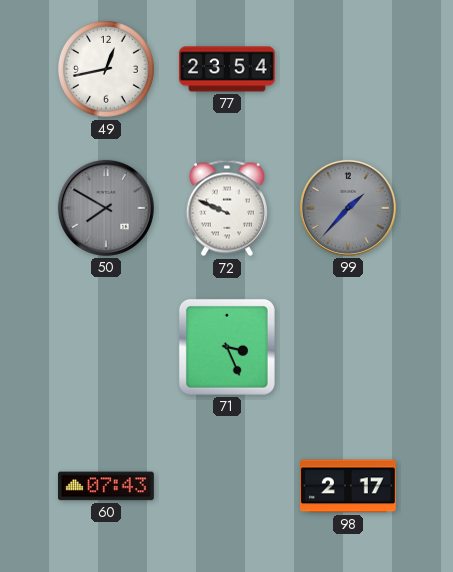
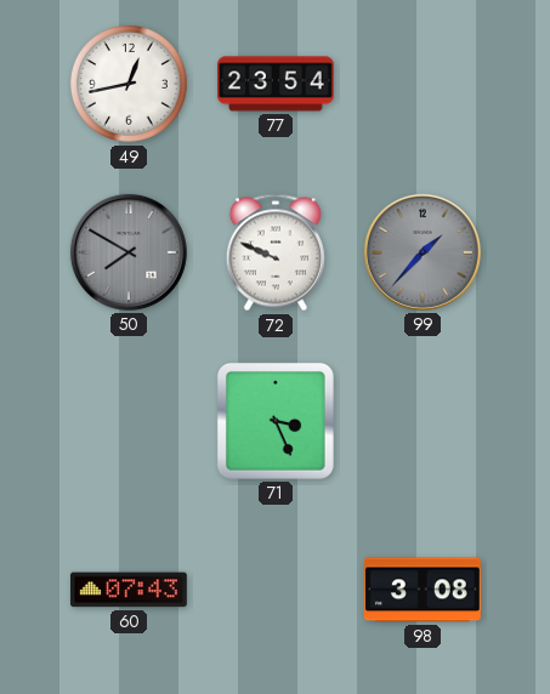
98: 2:17 -> 3:08
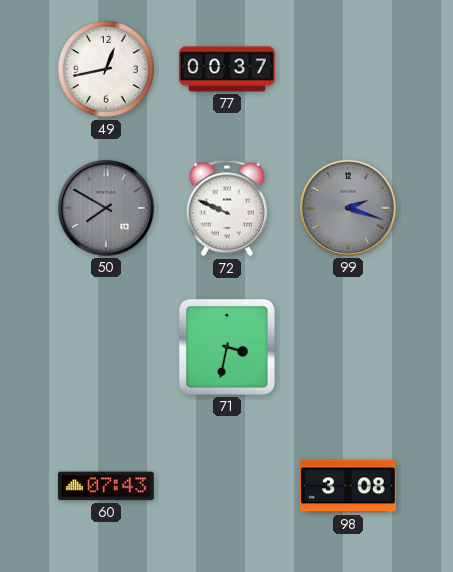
77: 23:54 -> 00:37
99: 1:37 -> 2:18
71: 3:26 -> 3:32
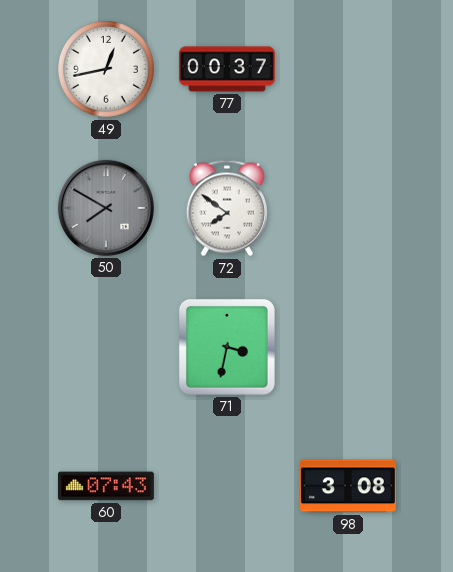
72: 9:49 -> 7:51
99: 2:18 -> none
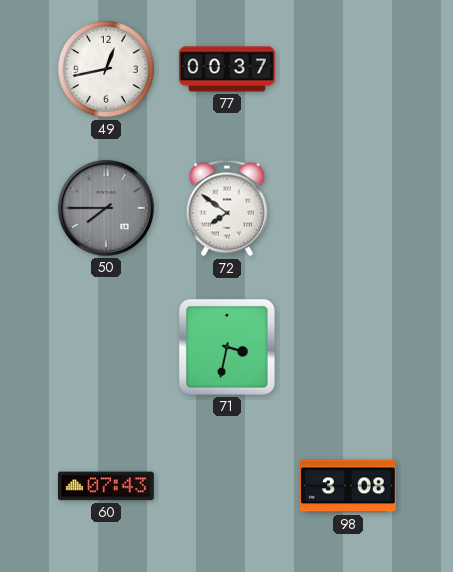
50: 7:50 -> 7:45
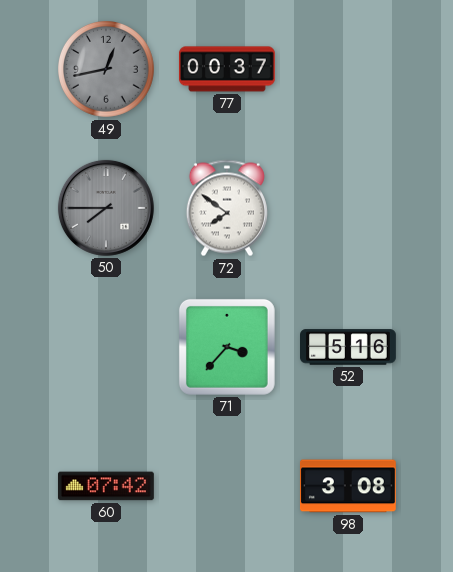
49 dial: white -> grey
71: 3:32 -> 3:37
52: none -> 5:16
60: 07:43 -> 07:42
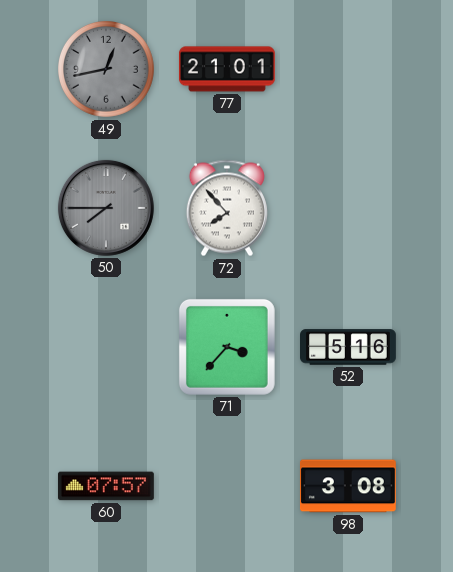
77: 00:37 -> 21:01
72: 7:51 -> 7:53
60: 07:42 -> 07:57
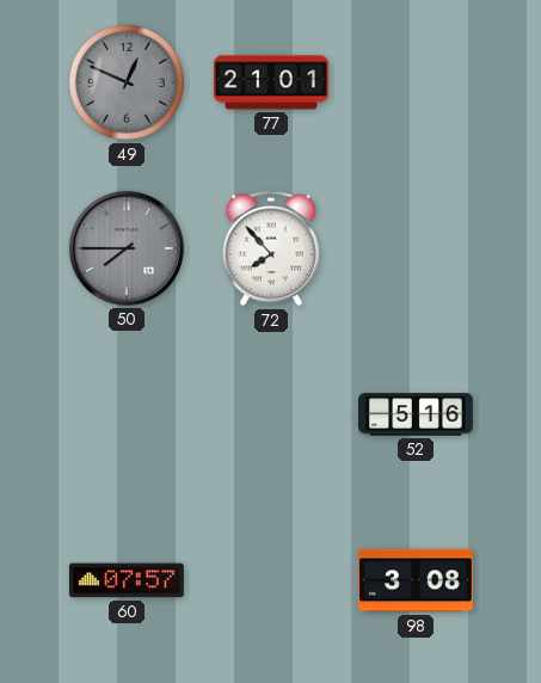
49: 12:43 -> 12:49
71: 3:37 -> none
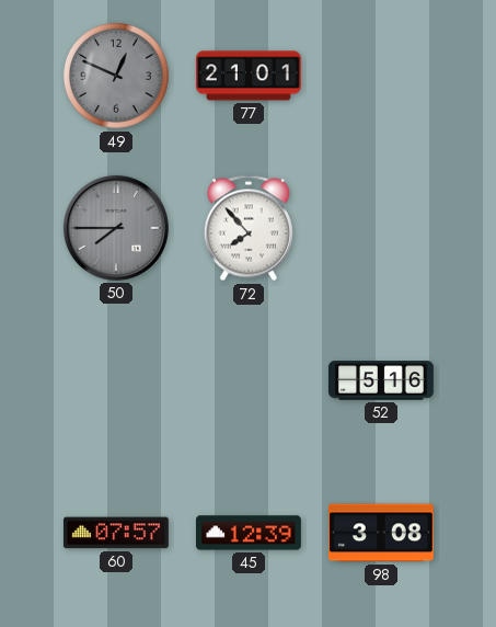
45: none -> 12:39
